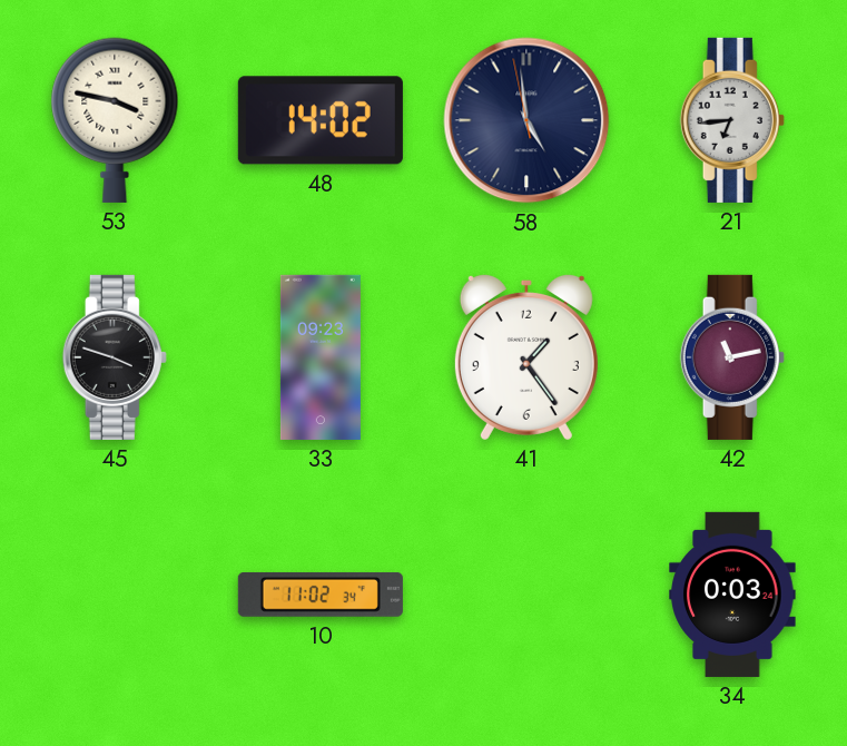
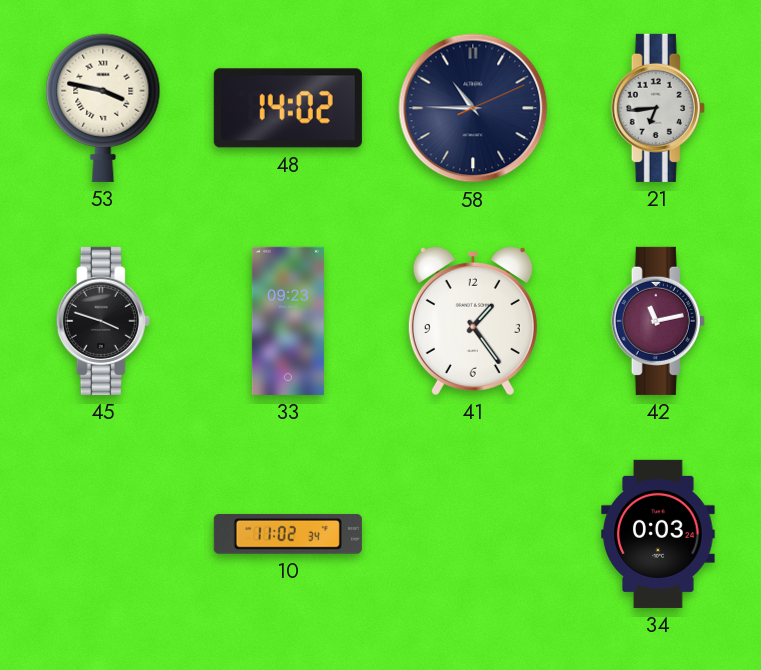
58: 4:58 -> 10:45
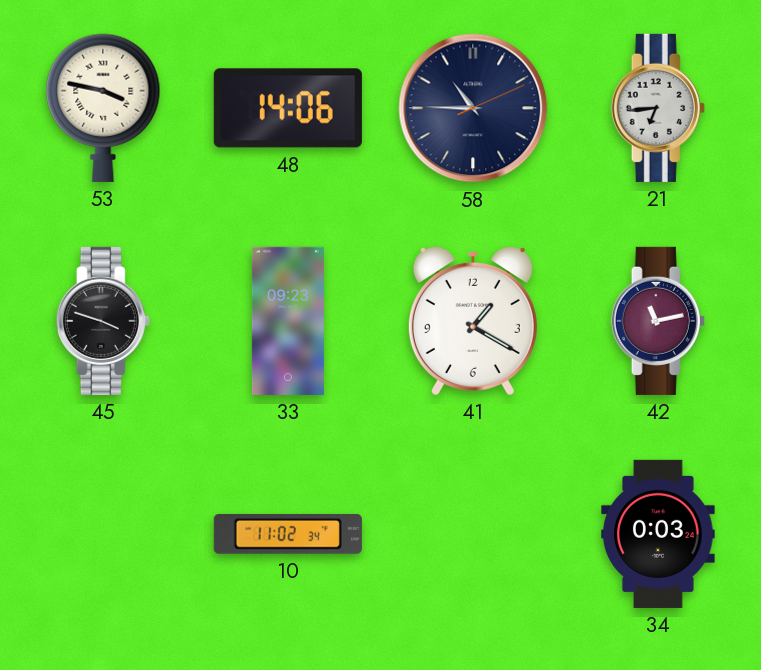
48: 14:02 -> 14:06
41: 1:24 -> 1:20
